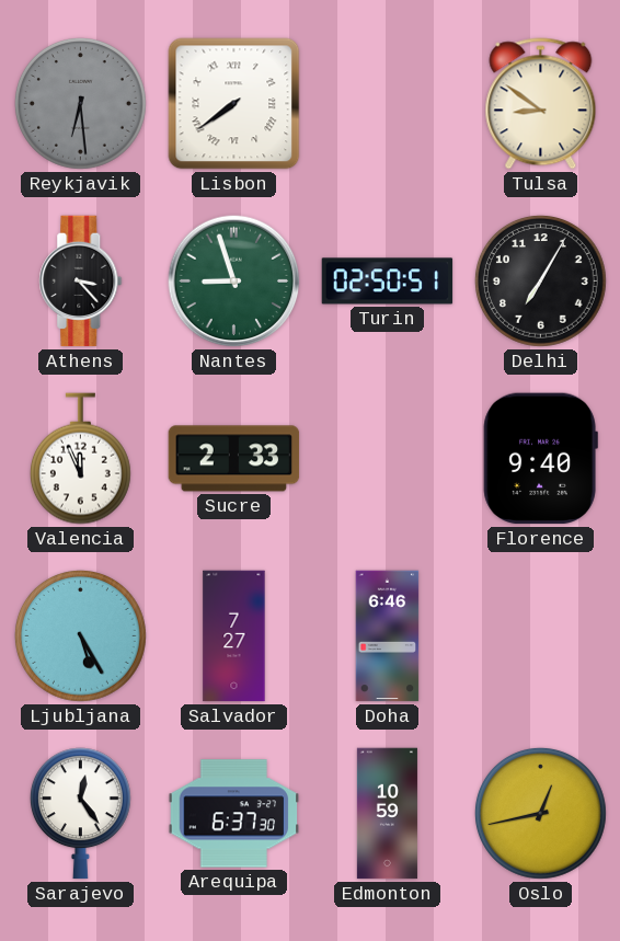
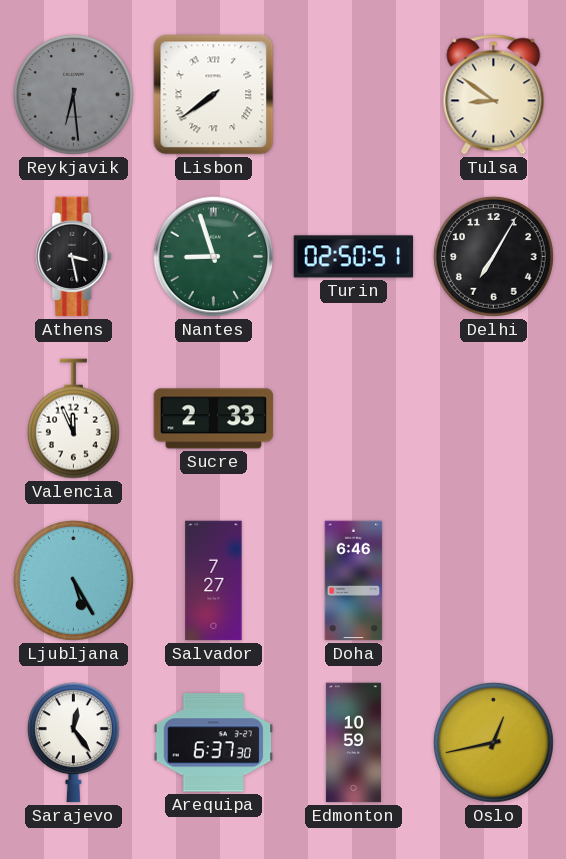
Athens: 3:23 -> 3:28
Florence: 9:40 -> none
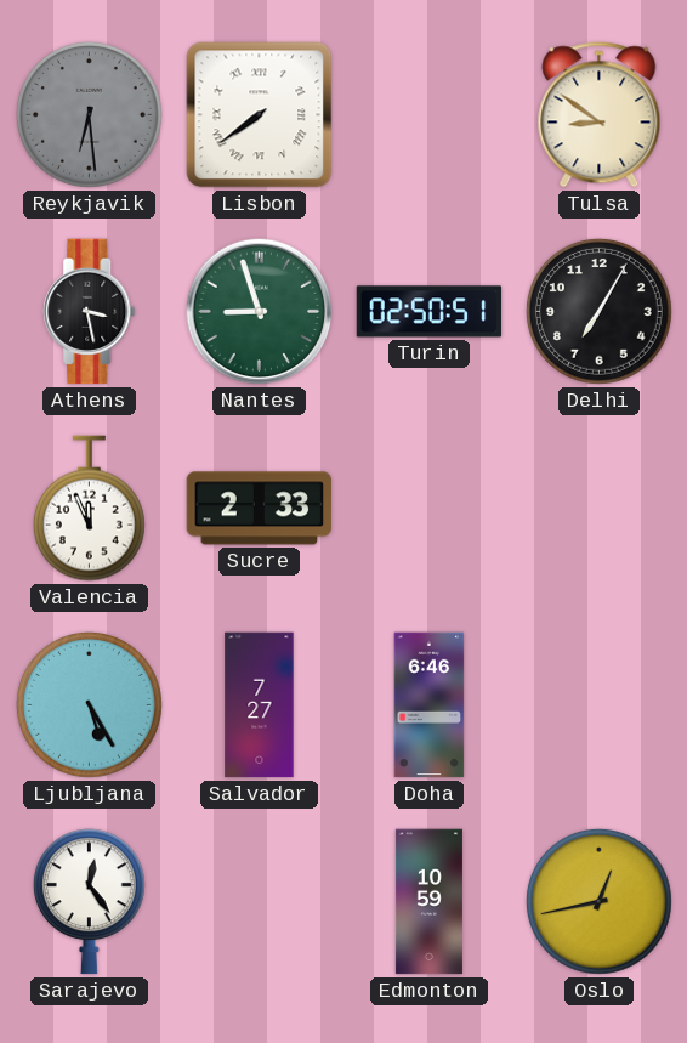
Arequipa: 6:37 -> none
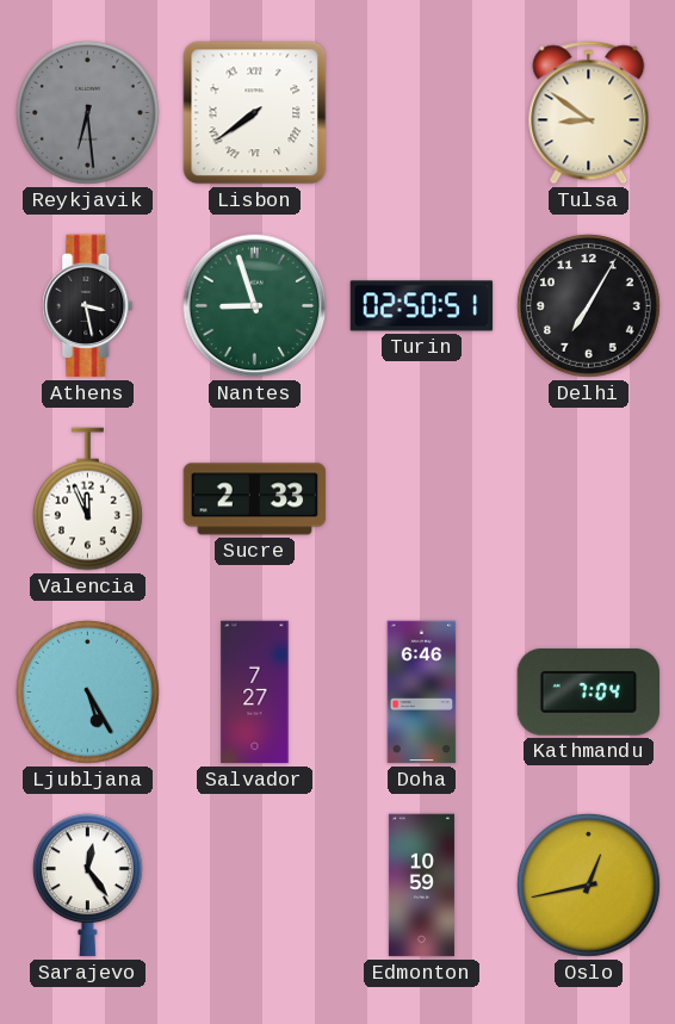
Kathmandu: none -> 7:04
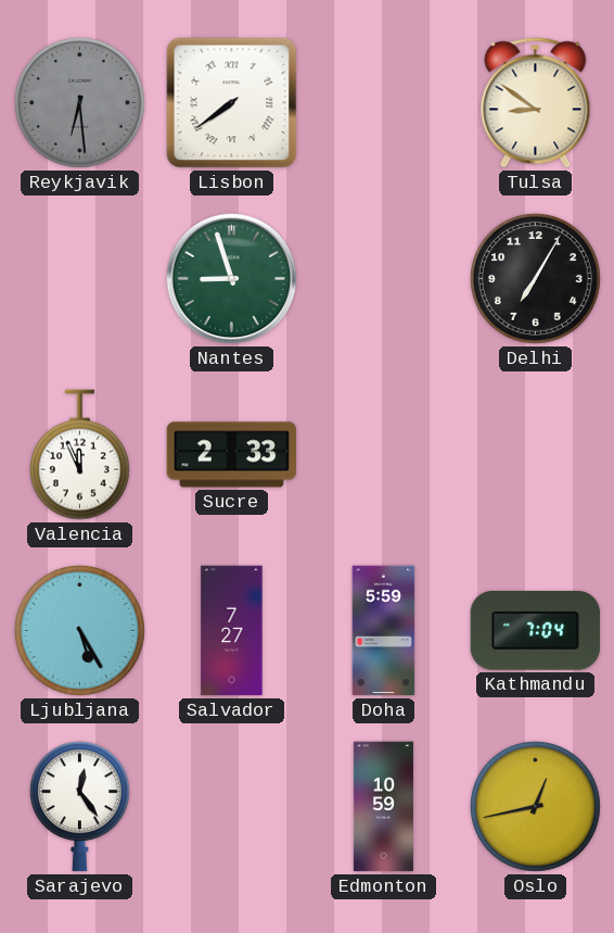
Athens: 3:28 -> none
Turin: 02:50 -> none
Doha: 6:46 -> 5:59
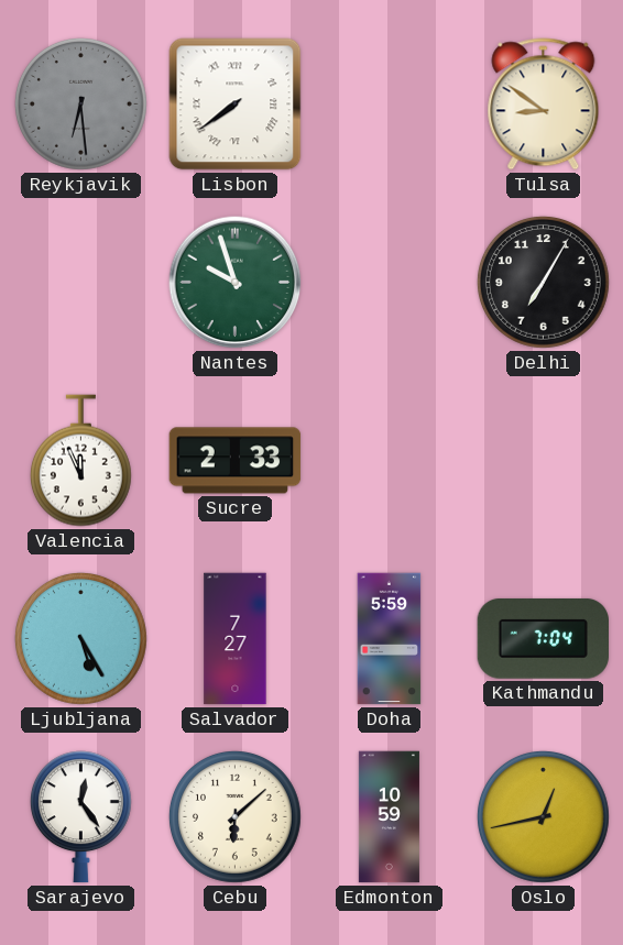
Nantes: 8:57 -> 9:57
Cebu: none -> 6:08
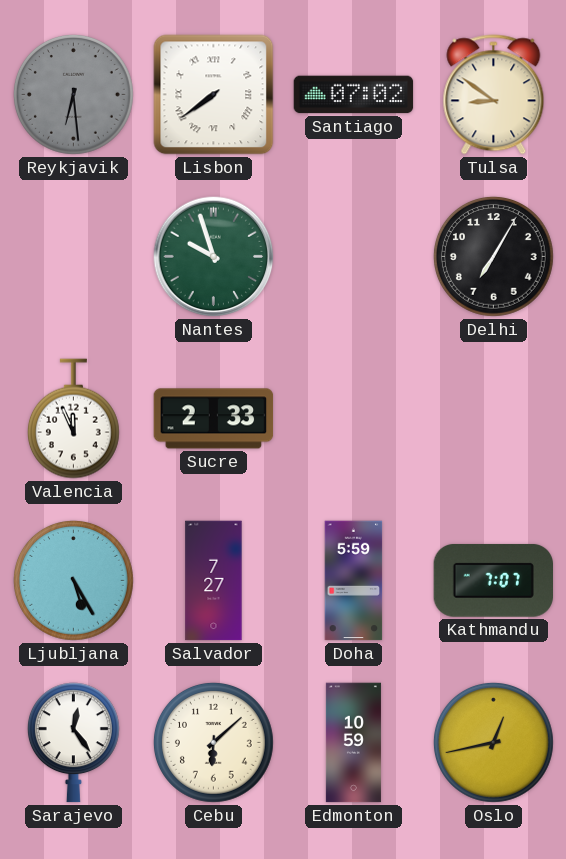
Santiago: none -> 07:02
Kathmandu: 7:04 -> 7:07
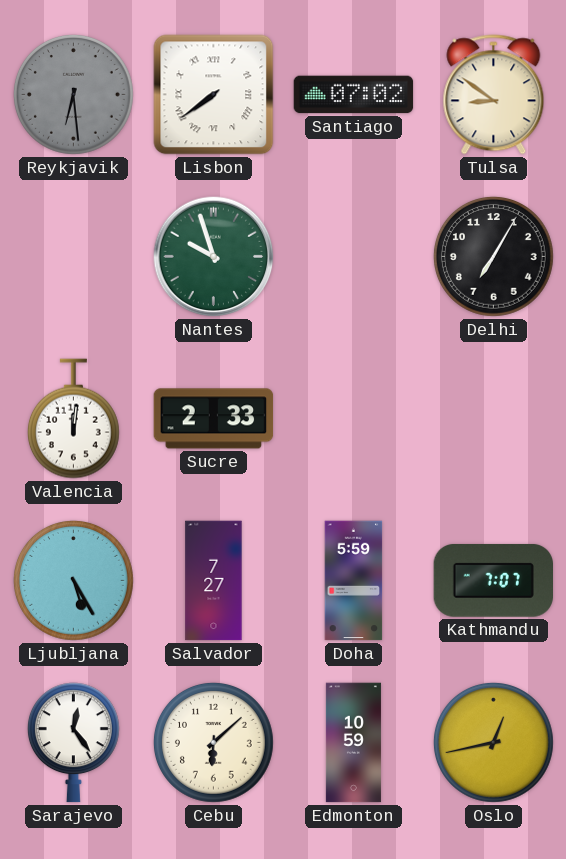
Valencia: 11:56 -> 12:01
